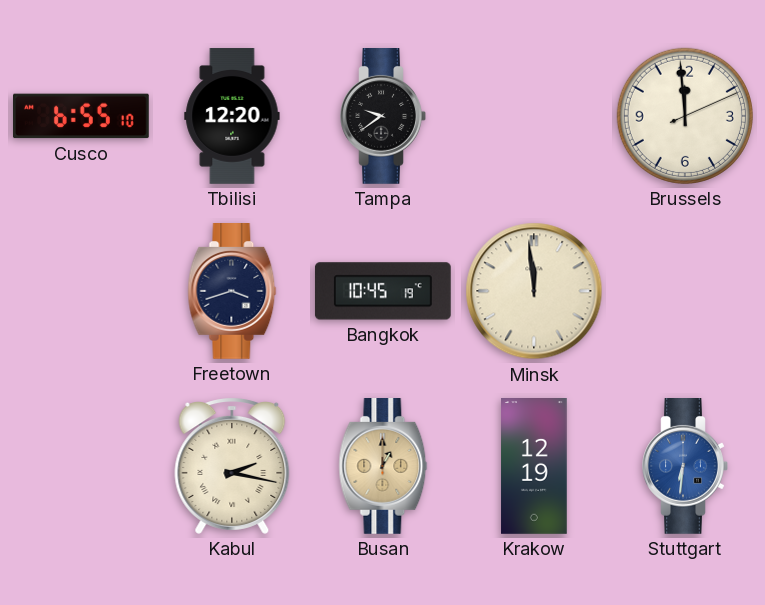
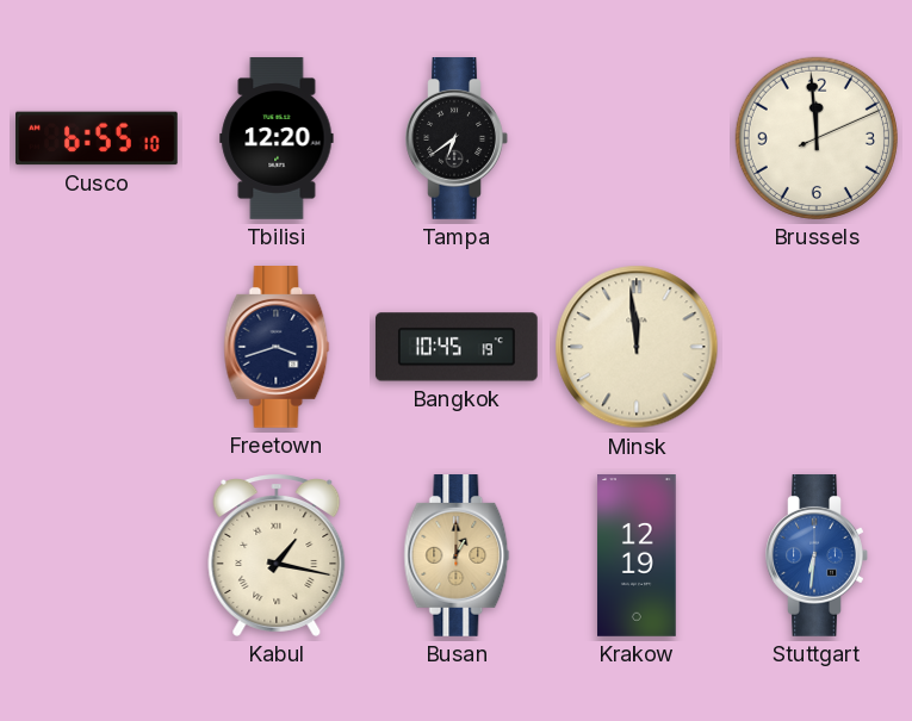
Tampa: 9:39 -> 6:39
Kabul: 2:17 -> 1:17
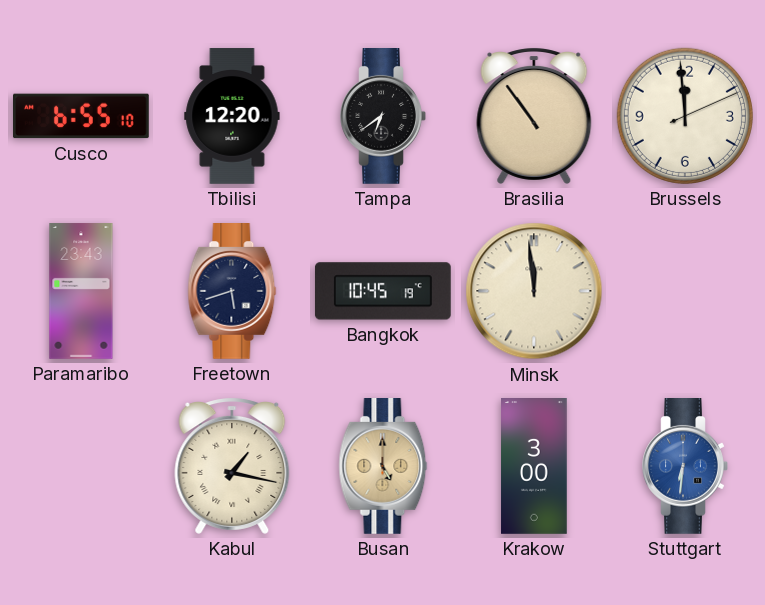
Brasilia: none -> 10:54
Paramaribo: none -> 23:43
Freetown: 3:42 -> 5:42
Busan: 1:00 -> 5:00
Krakow: 12:19 -> 3:00
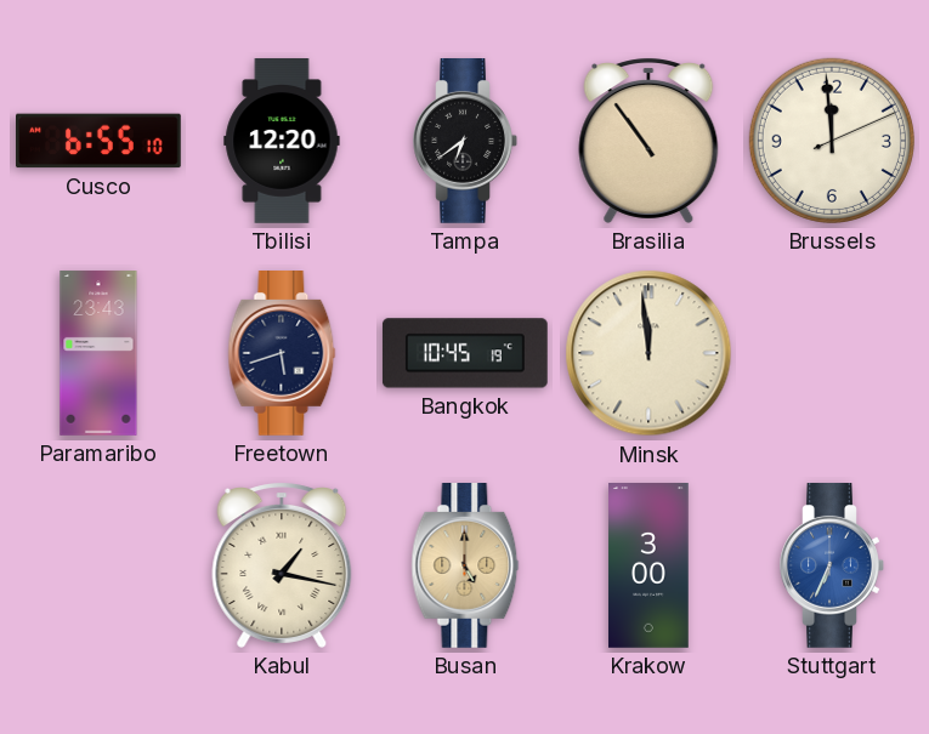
Stuttgart: 6:31 -> 6:34
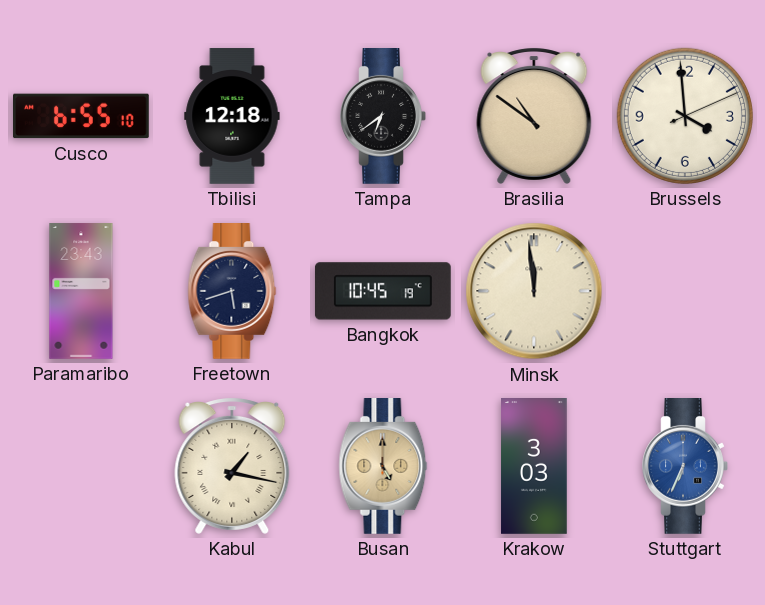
Tbilisi: 12:20 -> 12:18
Brasilia: 10:54 -> 10:51
Brussels: 11:59 -> 3:59
Krakow: 3:00 -> 3:03
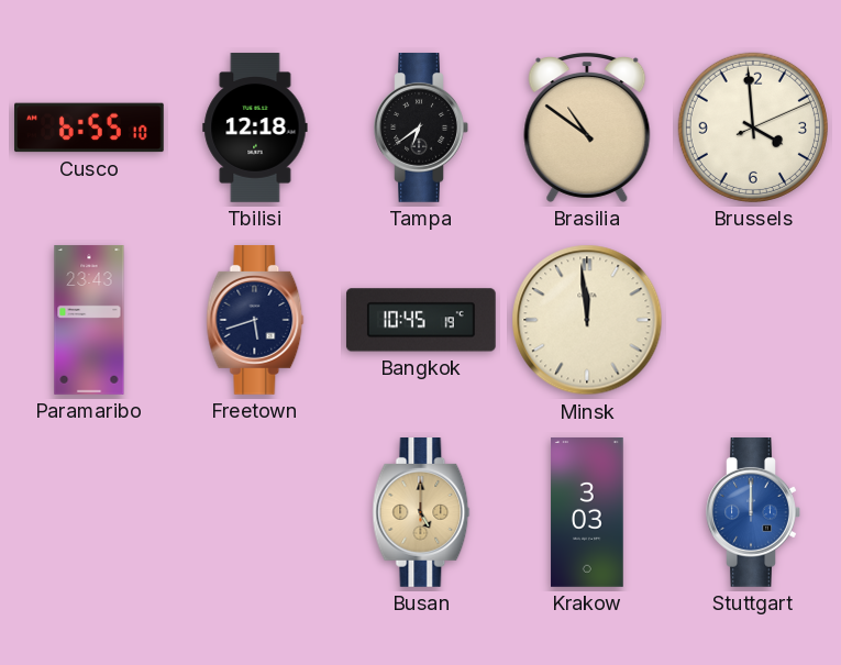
Kabul: 1:17 -> none
Stuttgart: 6:34 -> 12:00
